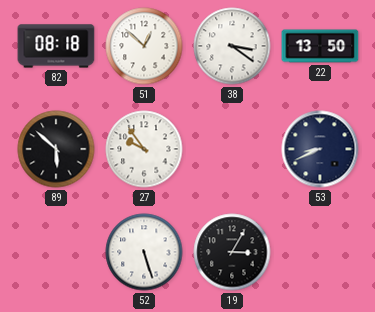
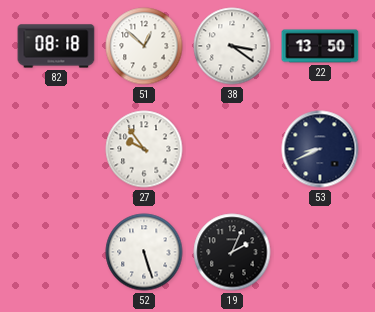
89: 5:52 -> none
19: 3:05 -> 2:04
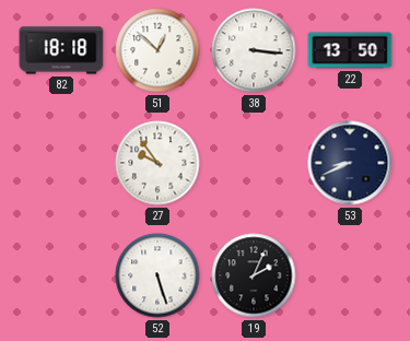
82: 08:18 -> 18:18
38: 3:21 -> 3:16
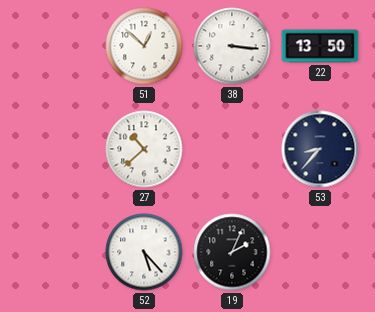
82: 18:18 -> none
27: 9:54 -> 10:38
53: 8:41 -> 8:37
52: 5:27 -> 5:23
